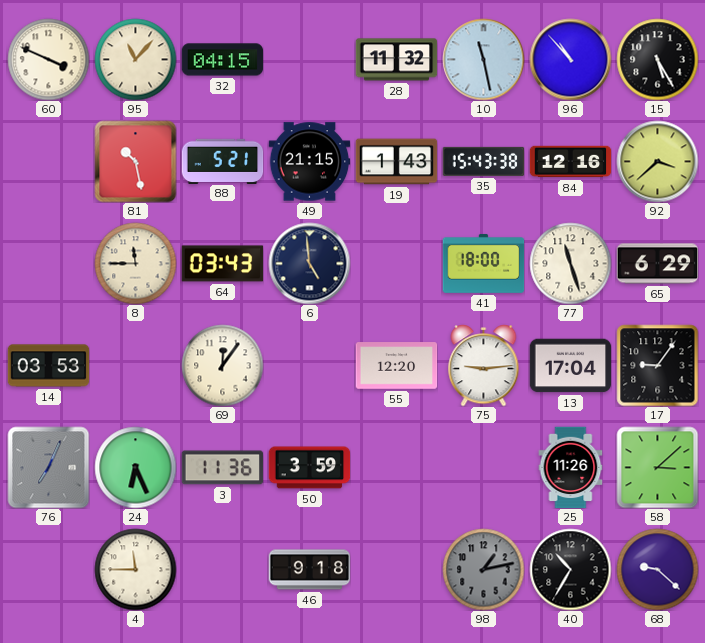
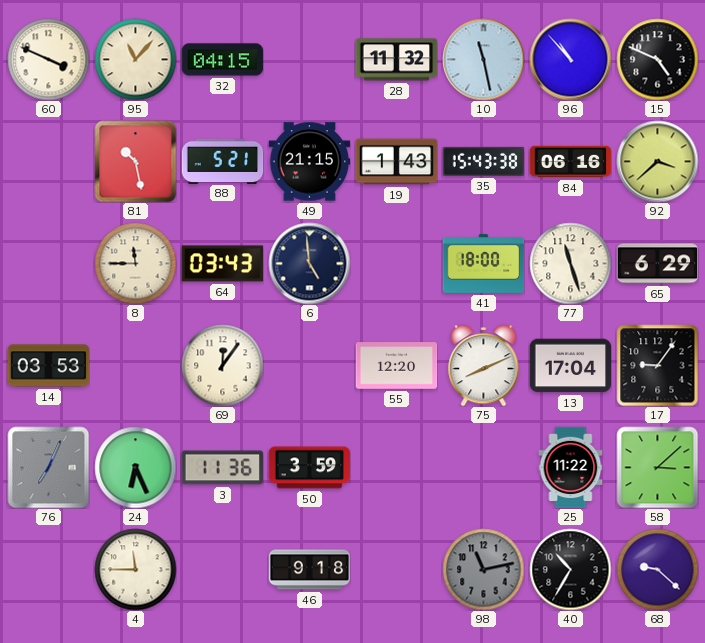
15: 5:25 -> 4:49
84: 12:16 -> 06:16
75: 9:14 -> 8:11
25: 11:26 -> 11:22
98: 1:13 -> 11:13
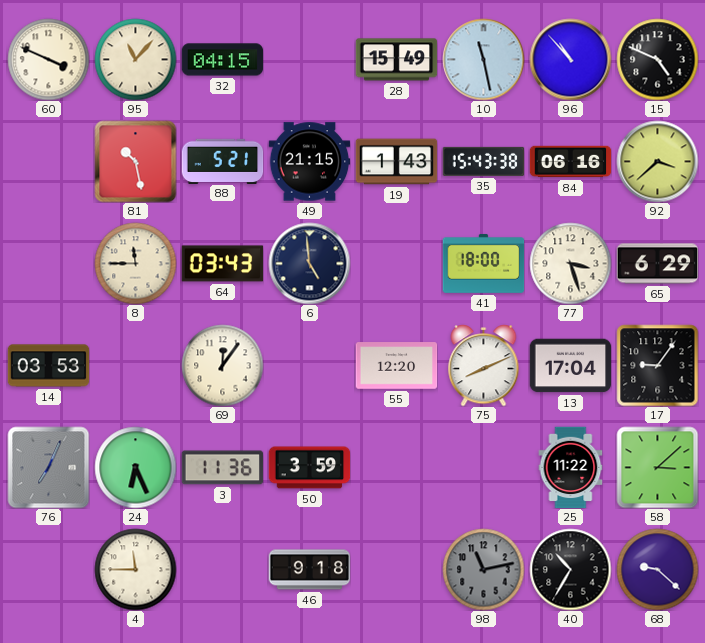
28: 11:32 -> 15:49
77: 11:27 -> 3:27
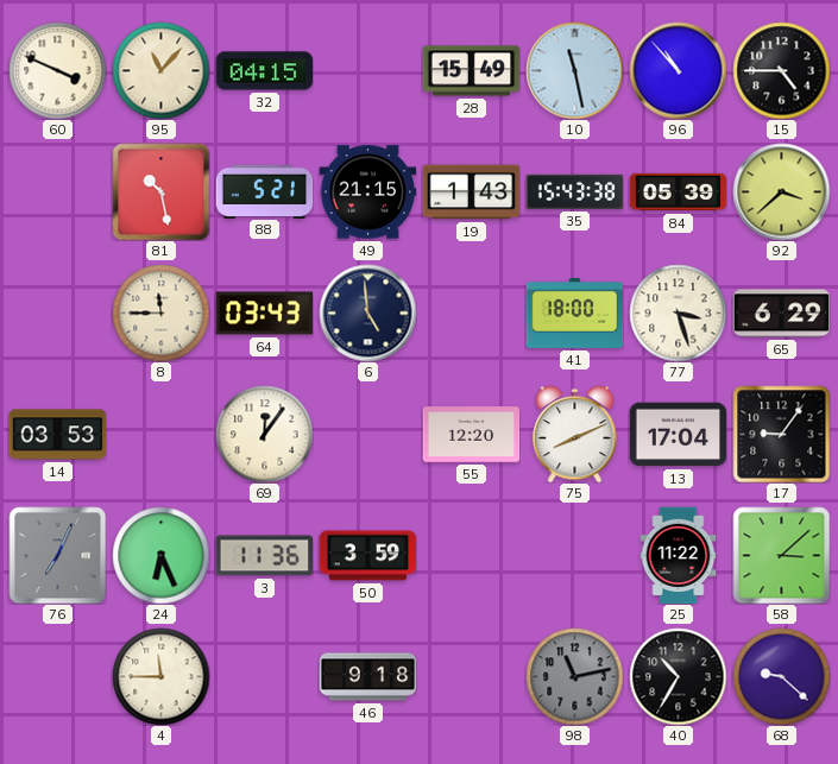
15: 4:49 -> 4:45
84: 06:16 -> 05:39
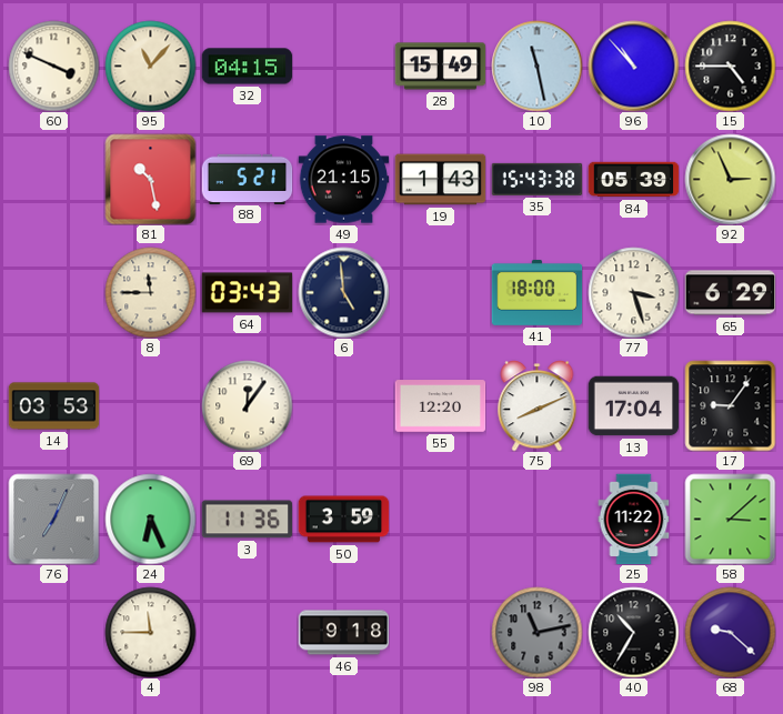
92: 3:38 -> 2:56
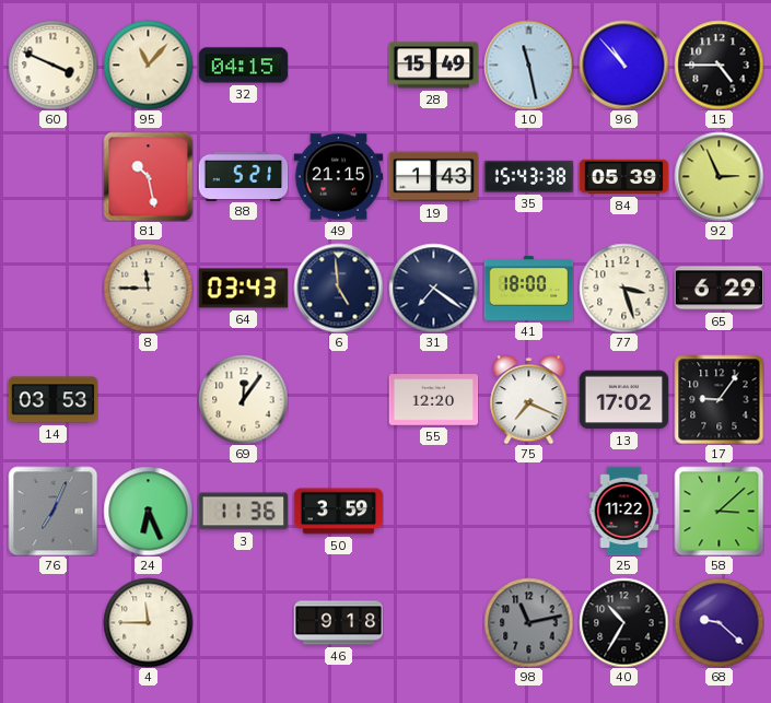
31: none -> 7:21
75: 8:11 -> 7:19
13: 17:04 -> 17:02
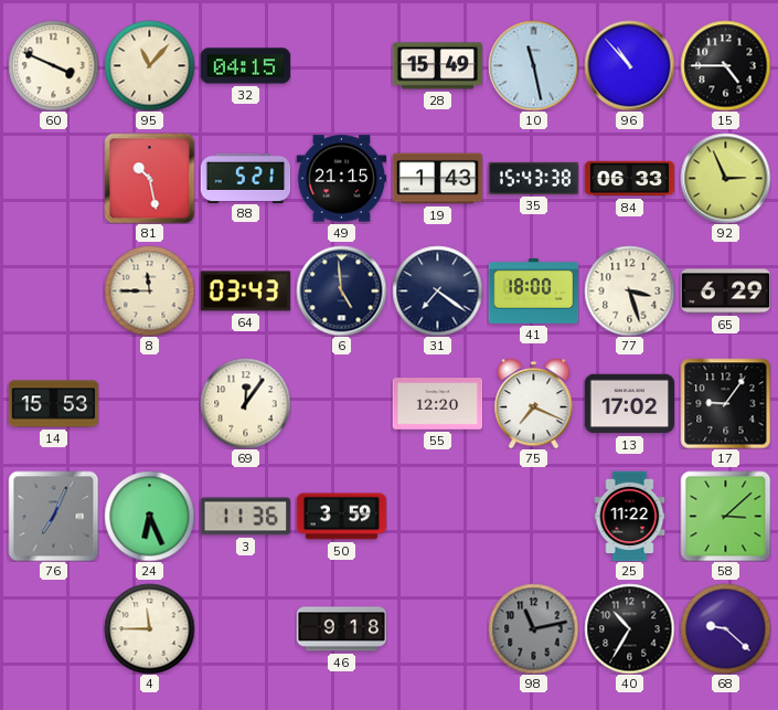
84: 05:39 -> 06:33
14: 03:53 -> 15:53
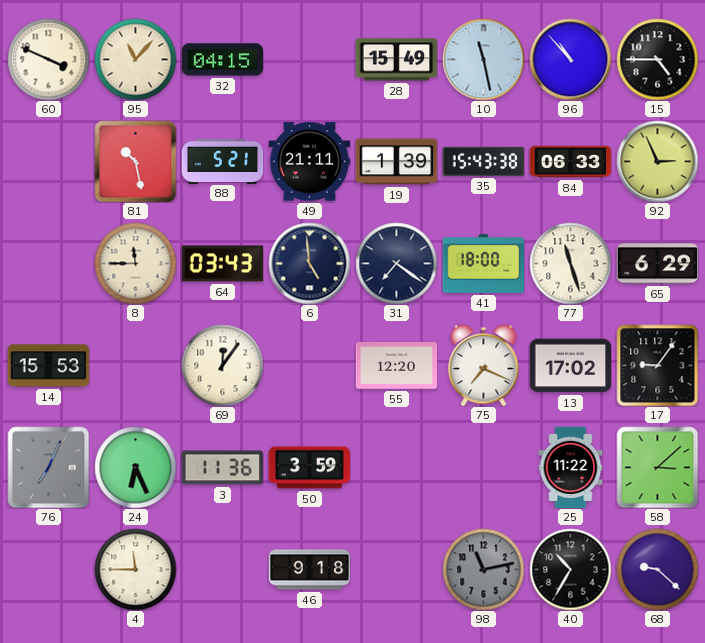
49: 21:15 -> 21:11
19: 1:43 -> 1:39
77: 3:27 -> 11:27
